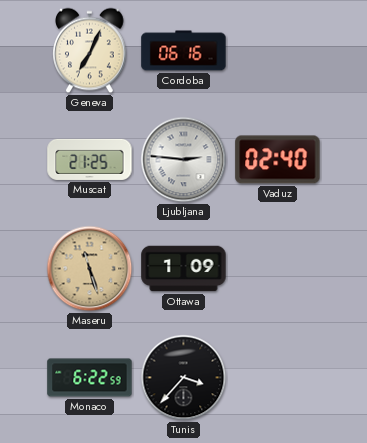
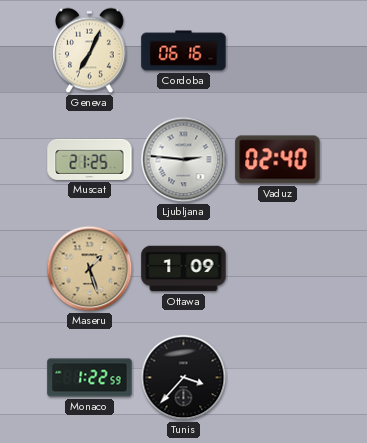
Maseru: 11:27 -> 1:27
Monaco: 6:22 -> 1:22
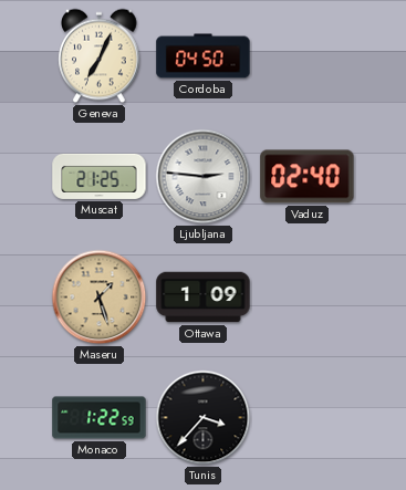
Cordoba: 06:16 -> 04:50
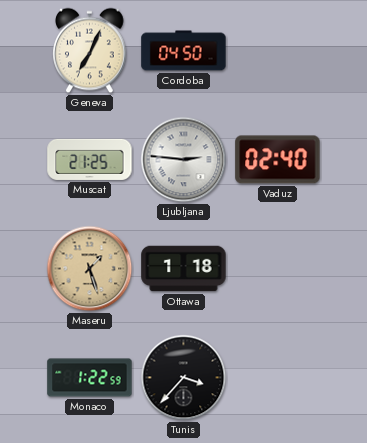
Ottawa: 1:09 -> 1:18
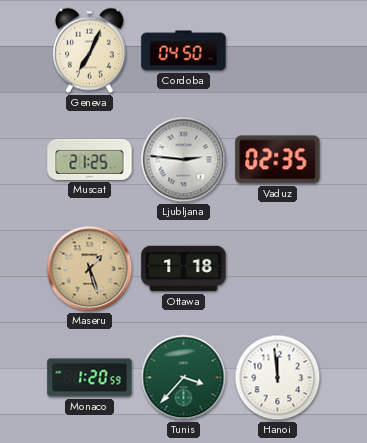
Vaduz: 02:40 -> 02:35
Monaco: 1:22 -> 1:20
Tunis dial: black -> green
Hanoi: none -> 11:59
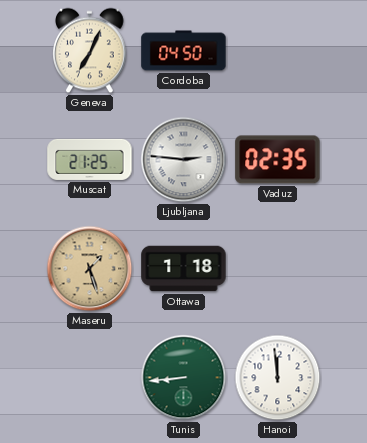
Monaco: 1:20 -> none
Tunis: 3:37 -> 8:44
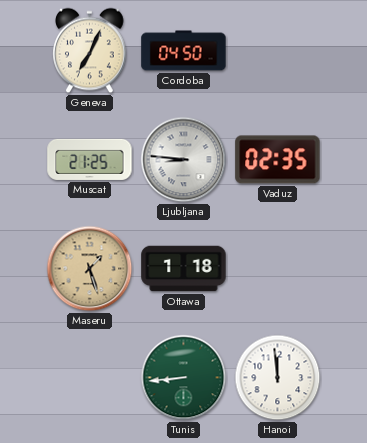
Ljubljana: 2:46 -> 8:46
